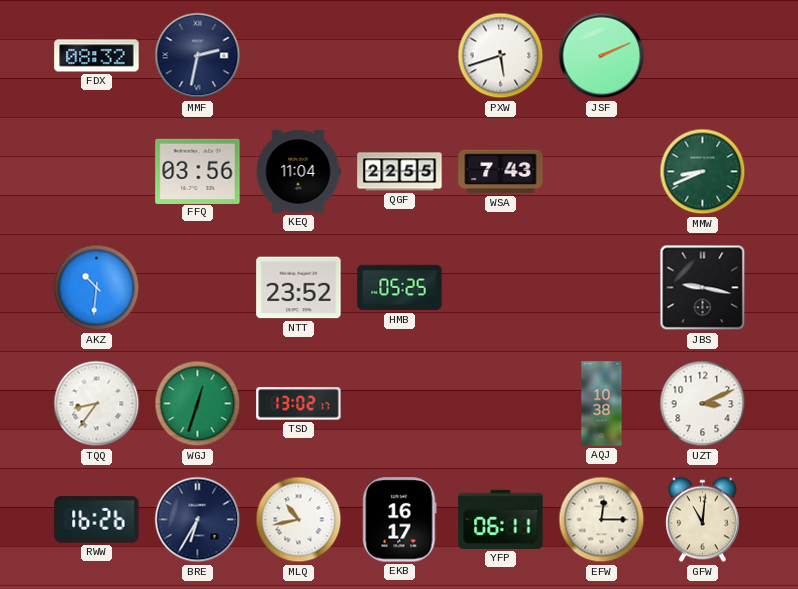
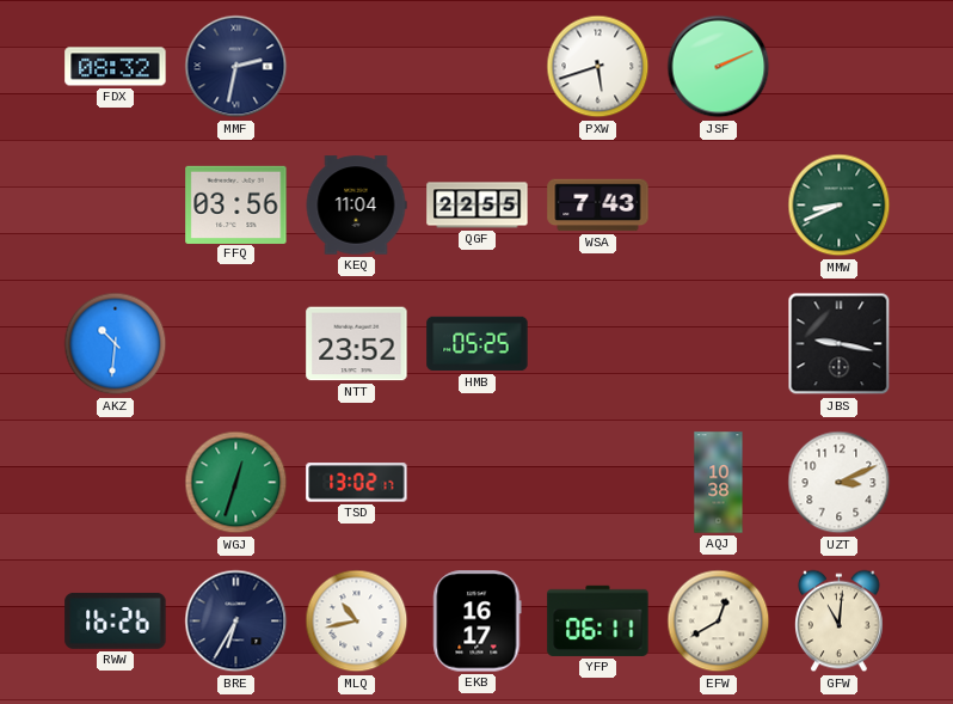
TQQ: 8:36 -> none
EFW: 12:15 -> 12:40
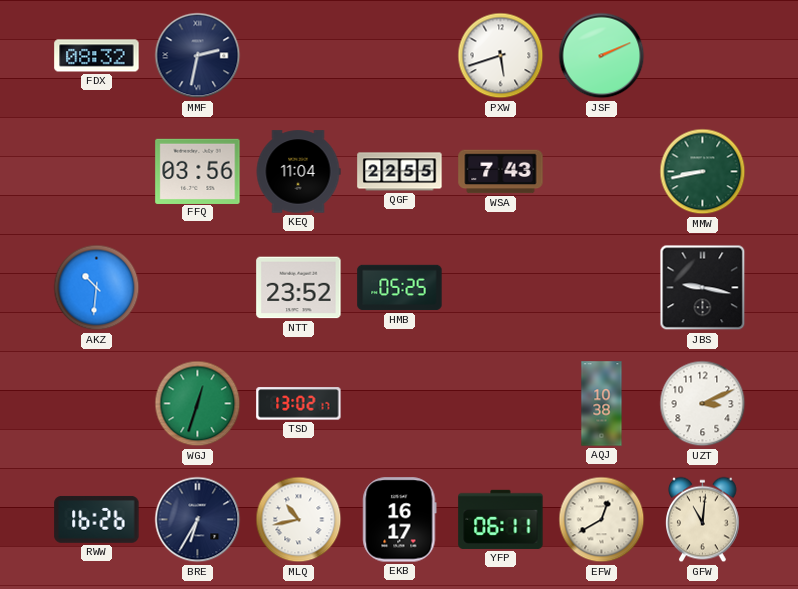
MMW: 8:41 -> 8:43
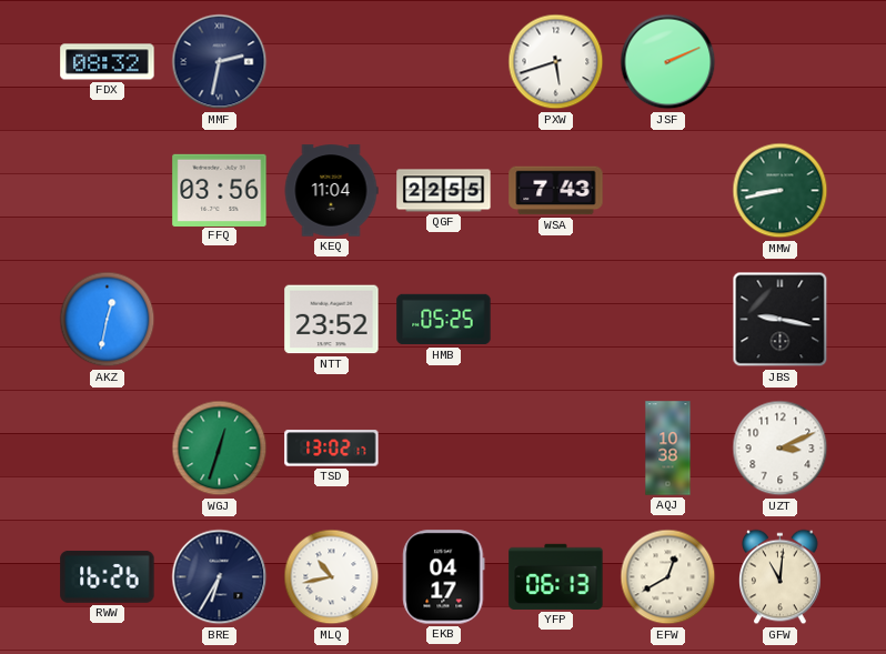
AKZ: 10:31 -> 12:32
EKB: 16:17 -> 04:17
YFP: 06:11 -> 06:13
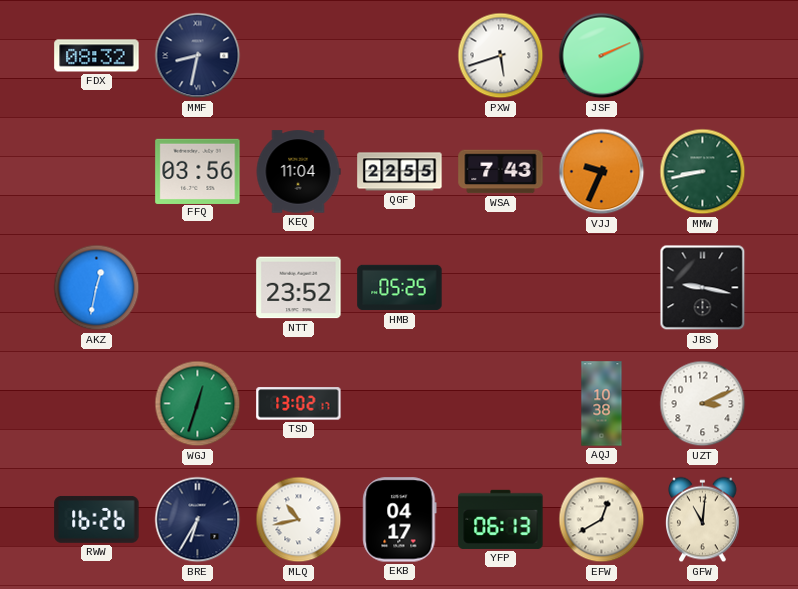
MMF: 2:32 -> 8:32
VJJ: none -> 9:34
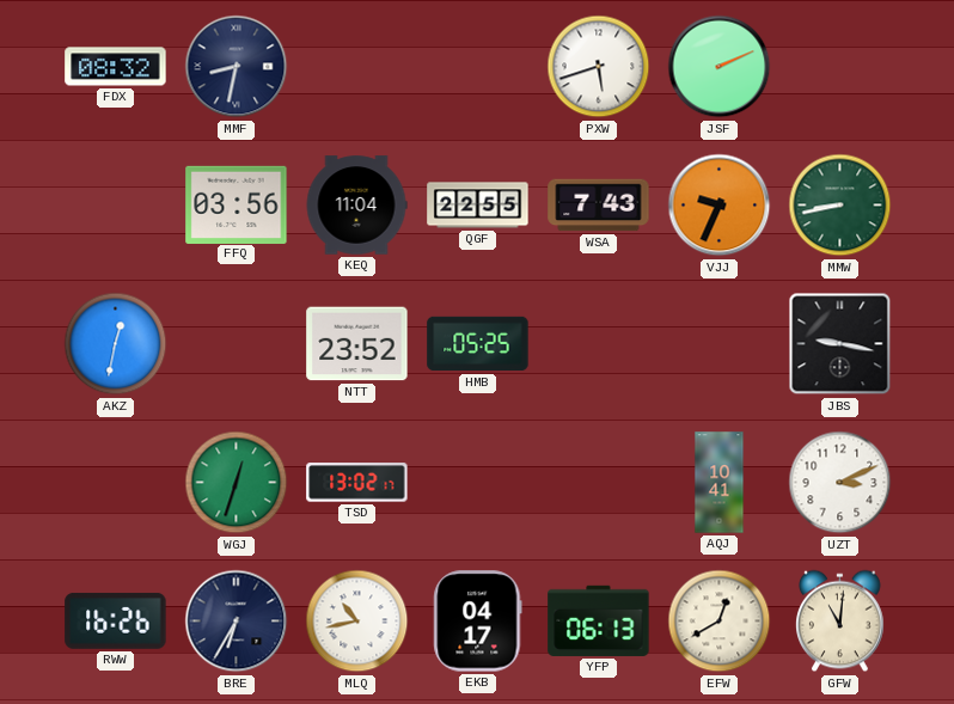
AQJ: 10:38 -> 10:41
